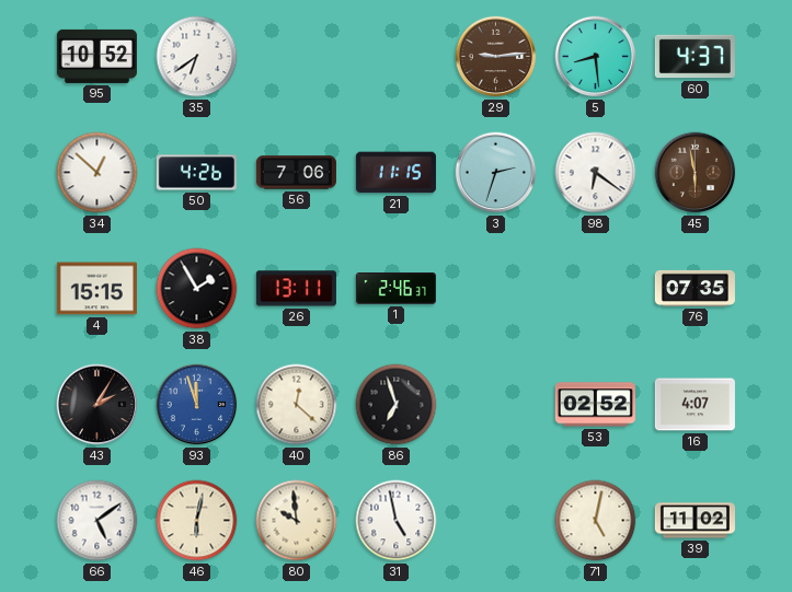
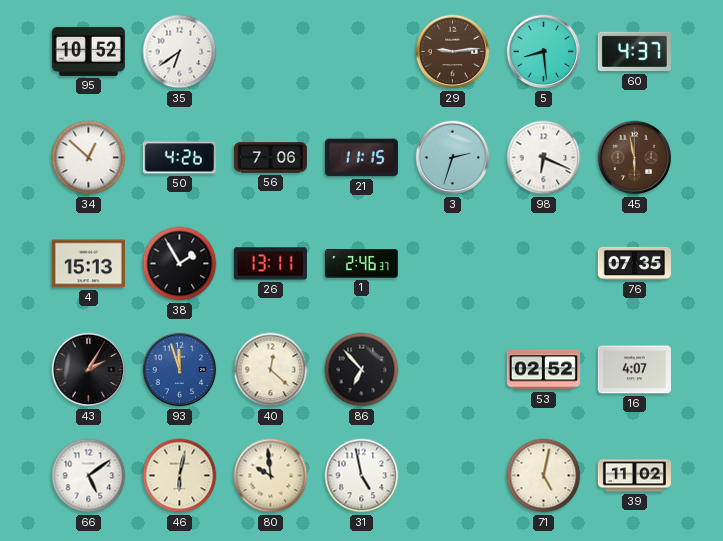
98: 6:21 -> 6:19
4: 15:15 -> 15:13
86: 6:57 -> 6:53
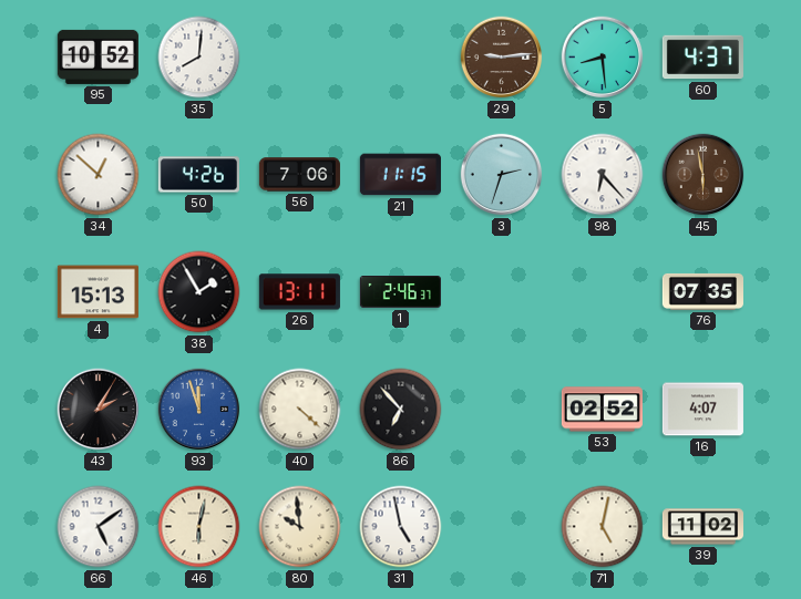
35: 6:39 -> 8:01
98: 6:19 -> 6:23
40: 12:22 -> 4:22
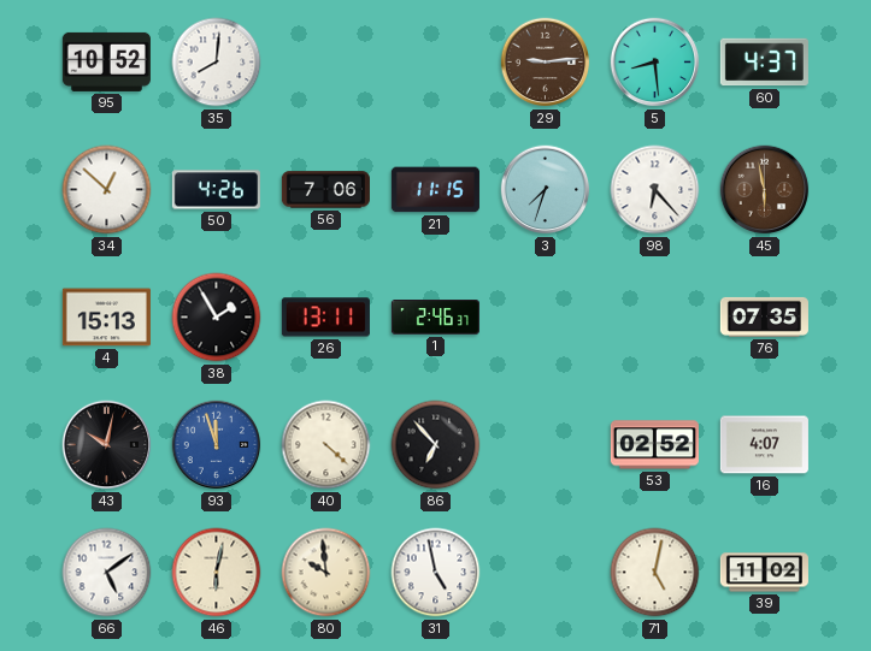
3: 2:33 -> 7:33
43: 2:05 -> 10:02
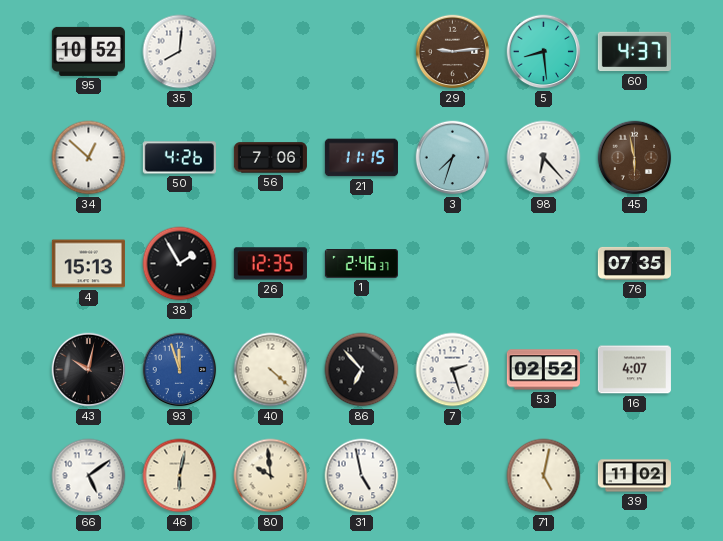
26: 13:11 -> 12:35
7: none -> 2:27
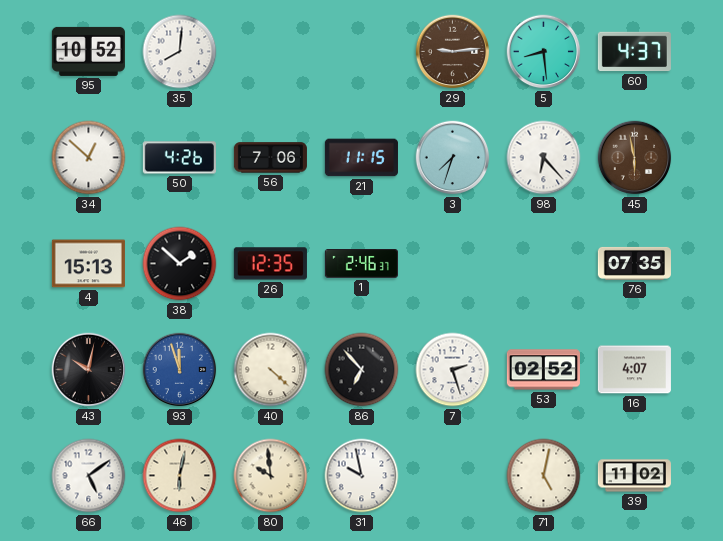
38: 1:55 -> 1:52
31: 4:58 -> 9:58
